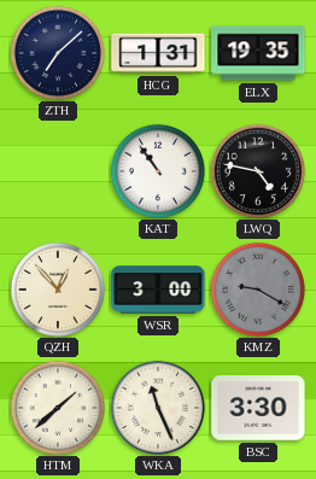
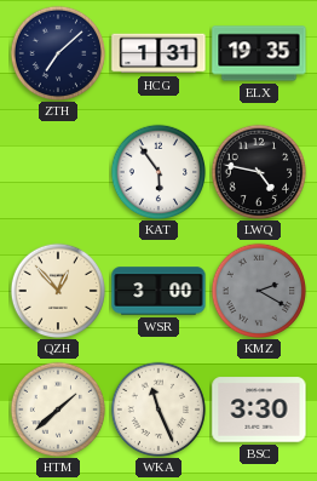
KAT: 10:54 -> 5:54
KMZ: 9:20 -> 2:20
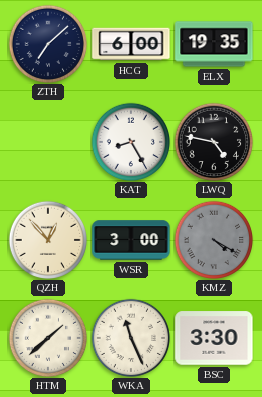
HCG: 1:31 -> 6:00
KAT: 5:54 -> 8:25
KMZ: 2:20 -> 4:20
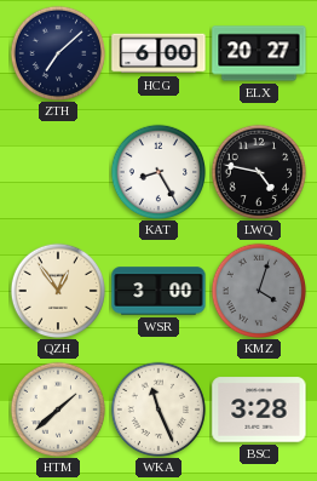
ELX: 19:35 -> 20:27
QZH: 12:53 -> 12:54
KMZ: 4:20 -> 4:03
BSC: 3:30 -> 3:28
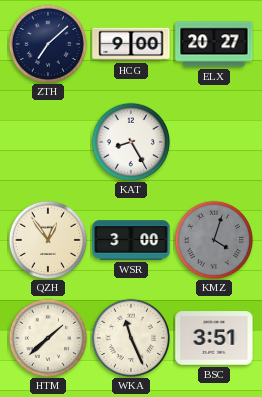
HCG: 6:00 -> 9:00
LWQ: 4:47 -> none
BSC: 3:28 -> 3:51
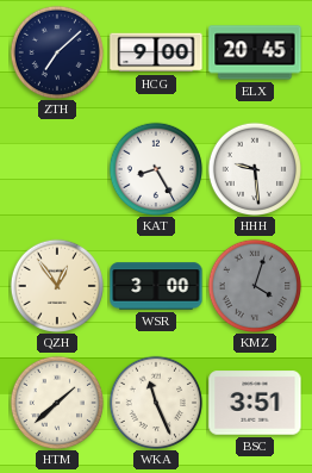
ELX: 20:27 -> 20:45
HHH: none -> 9:29
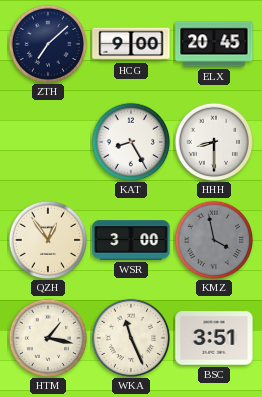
HHH: 9:29 -> 8:30
KMZ: 4:03 -> 3:58
HTM: 1:38 -> 1:17
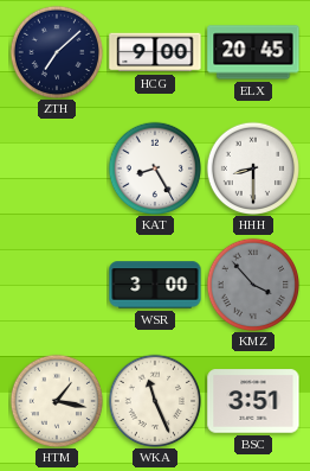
QZH: 12:54 -> none
KMZ: 3:58 -> 3:53
